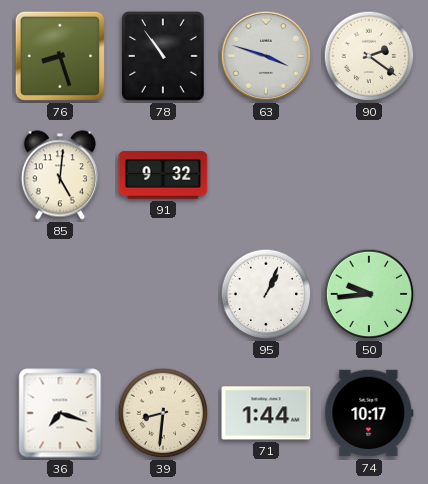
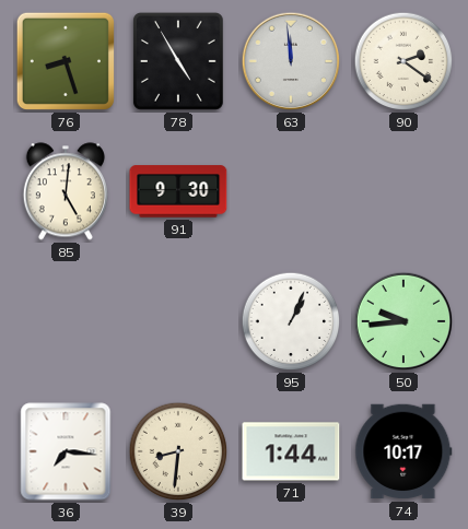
78: 10:54 -> 4:55
63: 3:48 -> 11:59
91: 9:32 -> 9:30
36: 7:18 -> 7:16
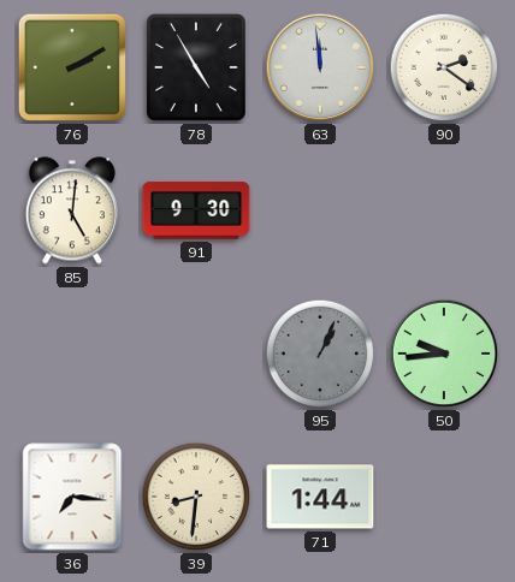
76: 8:27 -> 2:10
95 dial: white -> grey
74: 10:17 -> none
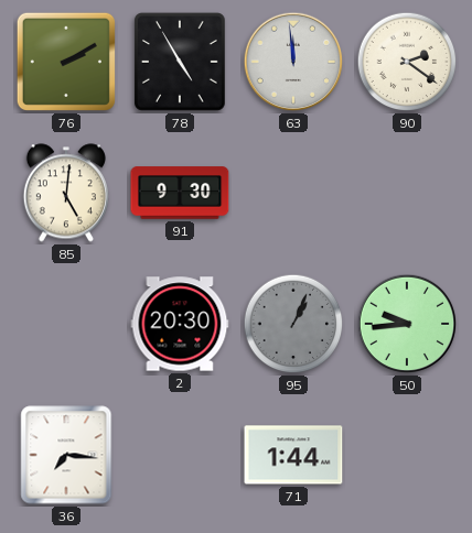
2: none -> 20:30
39: 8:31 -> none
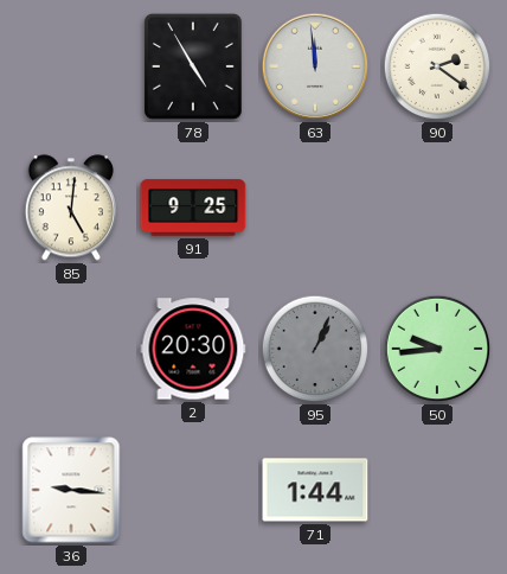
76: 2:10 -> none
91: 9:30 -> 9:25
36: 7:16 -> 9:16
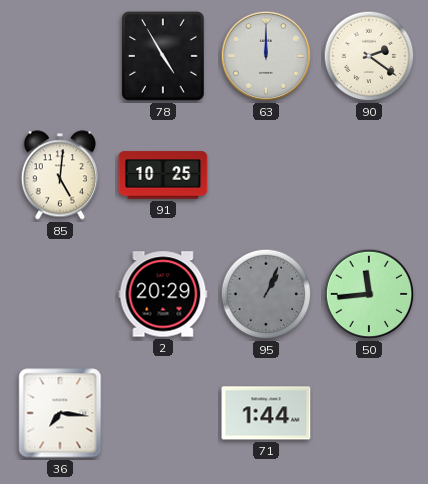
63: 11:59 -> 12:00
91: 9:25 -> 10:25
2: 20:30 -> 20:29
50: 9:44 -> 11:44
36: 9:16 -> 7:16
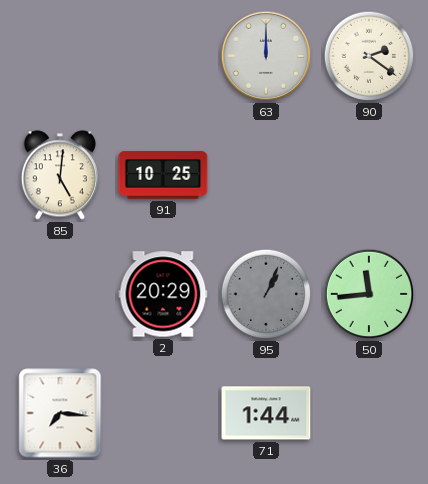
78: 4:55 -> none
